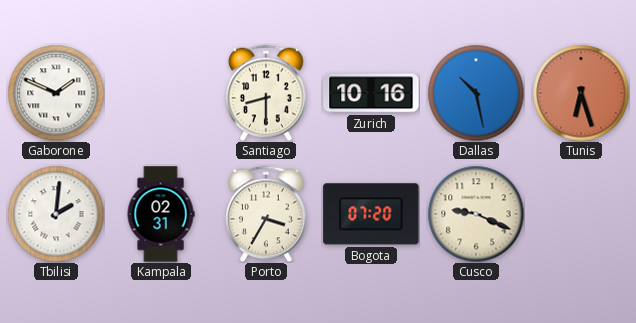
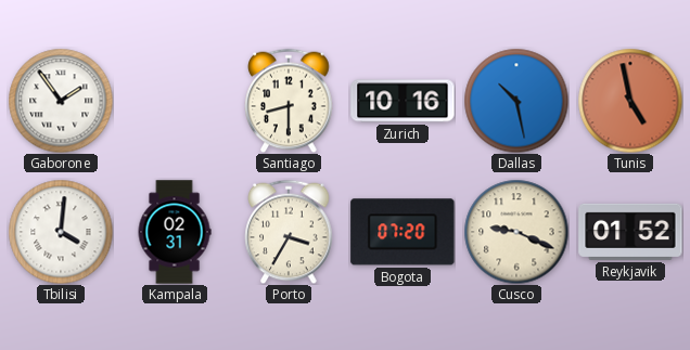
Gaborone: 1:49 -> 1:54
Tunis: 6:27 -> 4:58
Tbilisi: 2:01 -> 4:01
Reykjavik: none -> 01:52
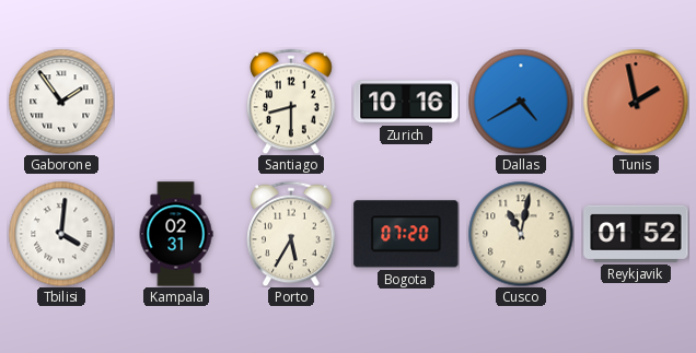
Dallas: 10:28 -> 4:40
Tunis: 4:58 -> 1:58
Porto: 3:35 -> 5:35
Cusco: 9:19 -> 11:02
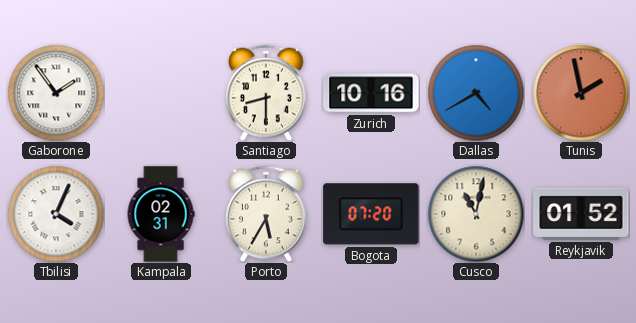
Tbilisi: 4:01 -> 4:04
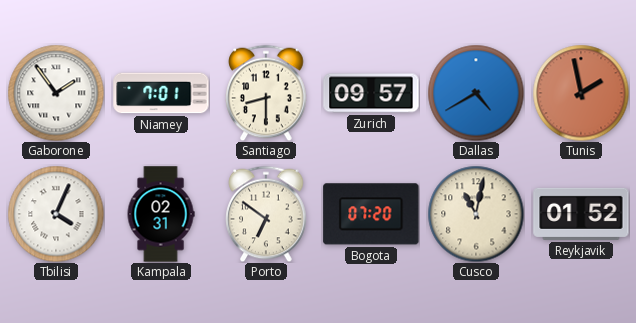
Niamey: none -> 7:01
Zurich: 10:16 -> 09:57
Porto: 5:35 -> 6:51
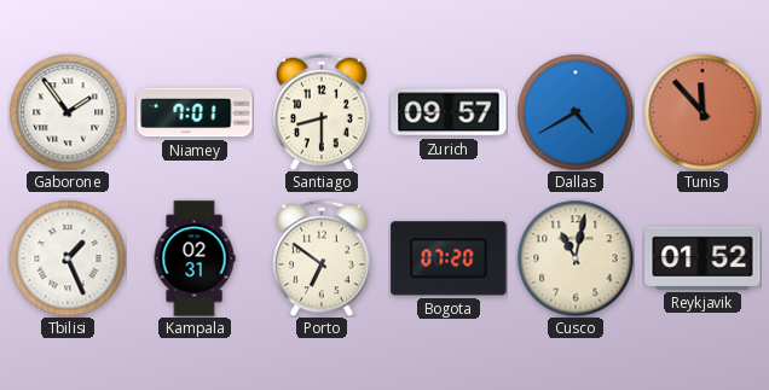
Tunis: 1:58 -> 11:53
Tbilisi: 4:04 -> 1:26
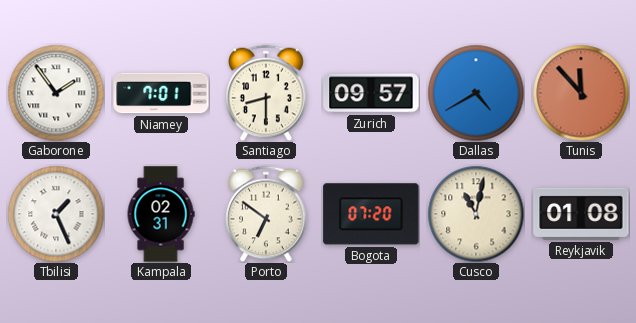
Reykjavik: 01:52 -> 01:08
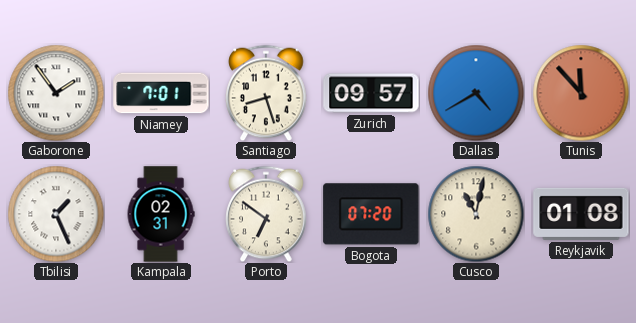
Santiago: 8:30 -> 8:27
